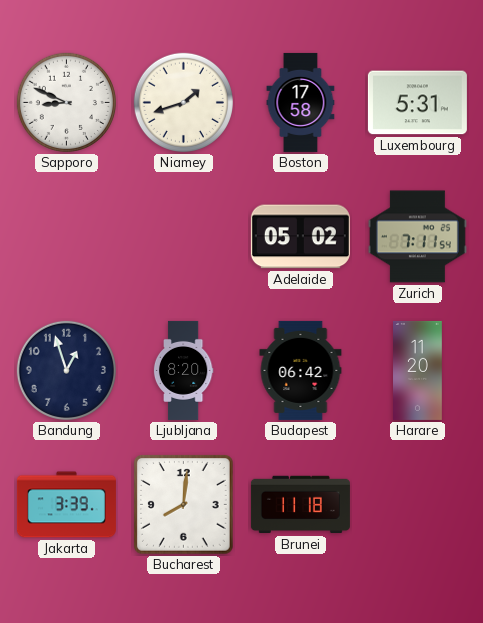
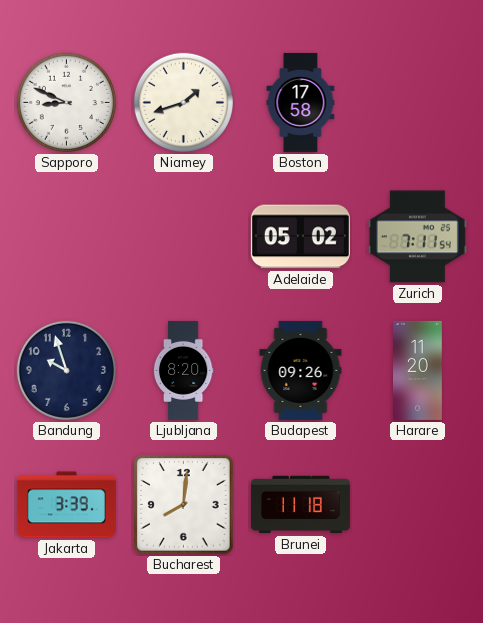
Luxembourg: 5:31 -> none
Bandung: 12:57 -> 9:57
Budapest: 06:42 -> 09:26
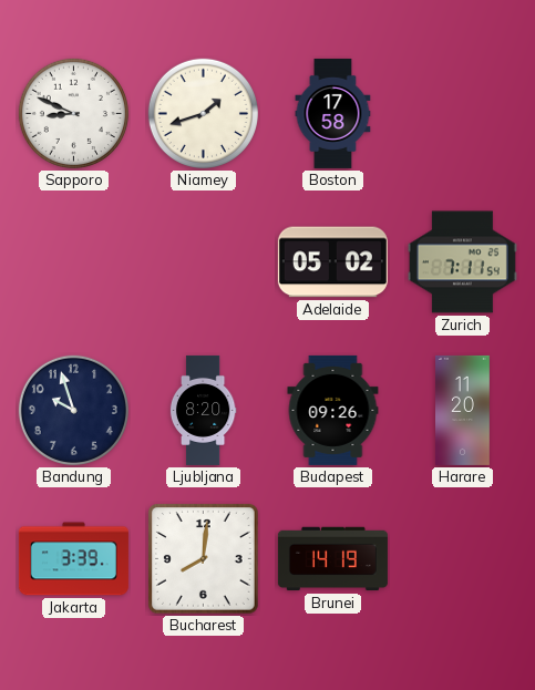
Brunei: 11:18 -> 14:19
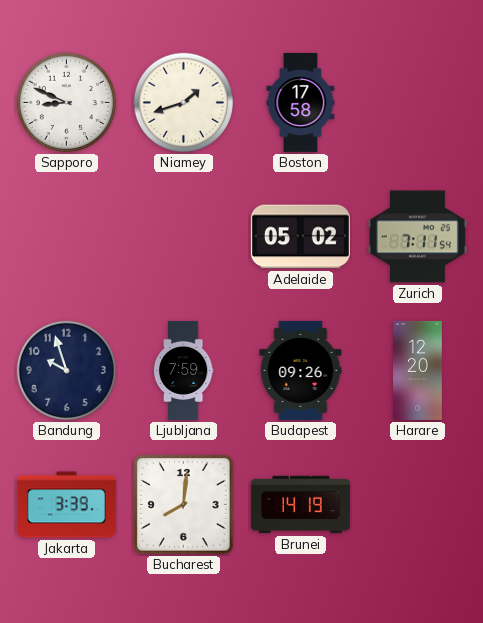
Ljubljana: 8:20 -> 7:59
Harare: 11:20 -> 12:20
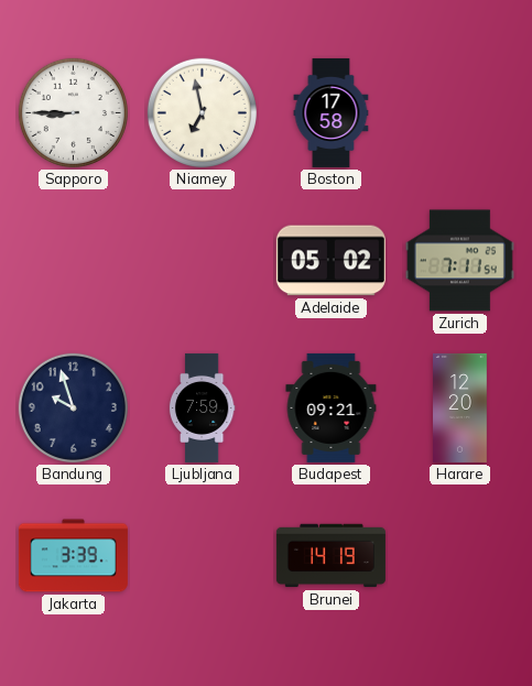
Sapporo: 8:49 -> 8:45
Niamey: 1:42 -> 6:58
Budapest: 09:26 -> 09:21
Bucharest: 8:01 -> none
